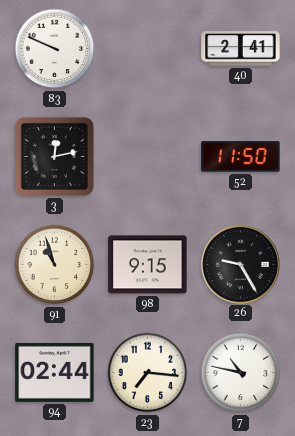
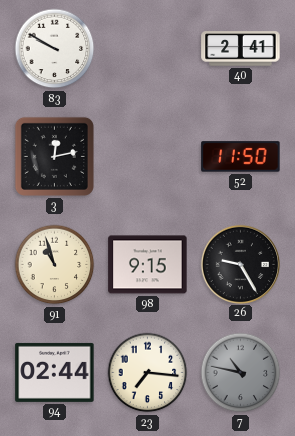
83: 9:49 -> 9:50
7 dial: white -> grey
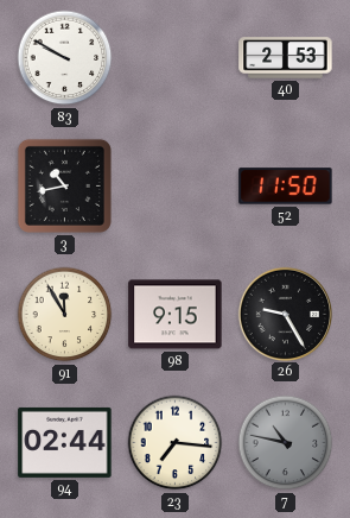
40: 2:41 -> 2:53
3: 12:13 -> 10:43
91: 10:57 -> 11:55
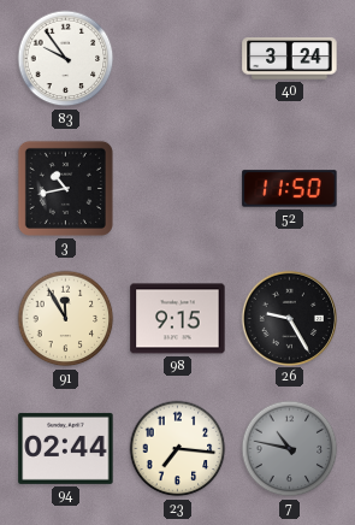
83: 9:50 -> 9:54
40: 2:53 -> 3:24
